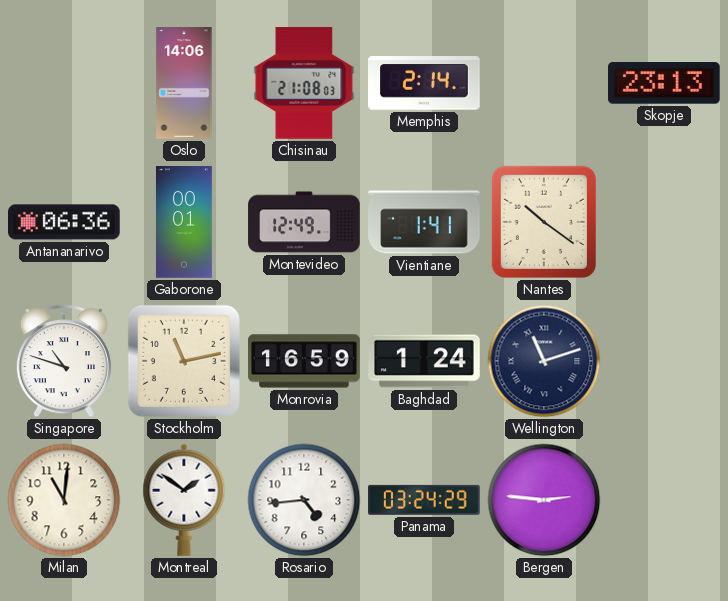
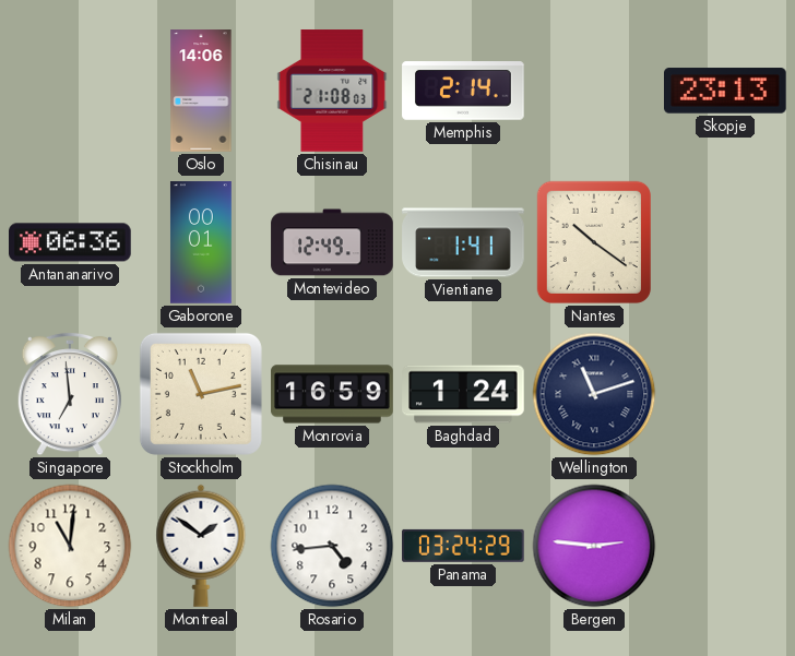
Singapore: 10:48 -> 6:59
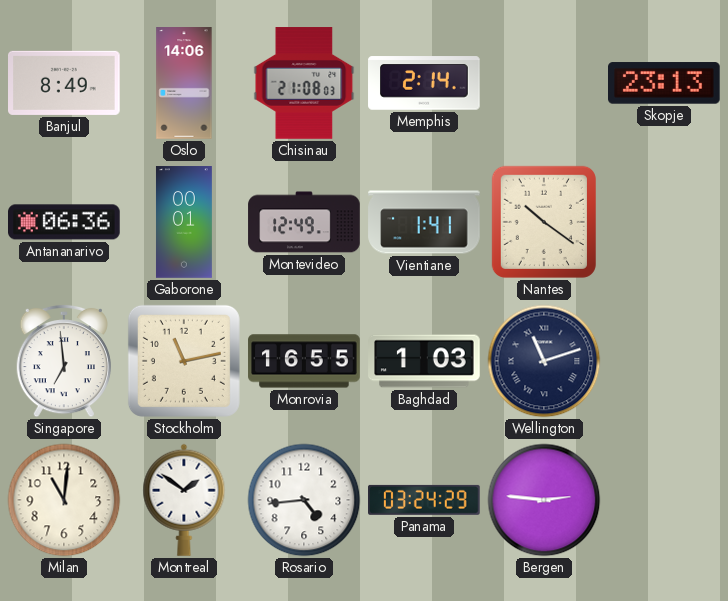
Banjul: none -> 8:49
Monrovia: 16:59 -> 16:55
Baghdad: 1:24 -> 1:03
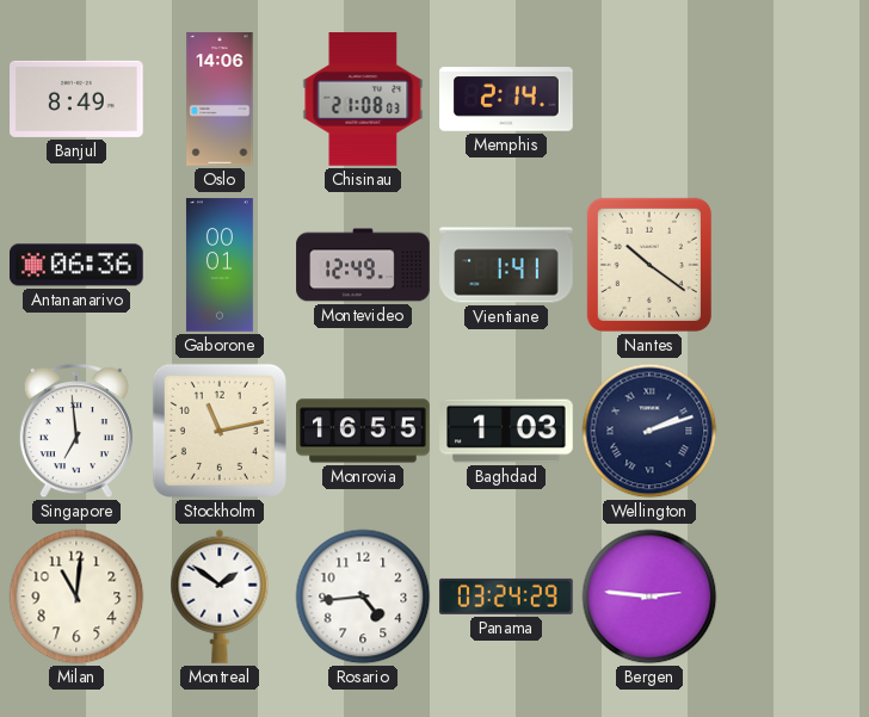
Skopje: 23:13 -> none
Wellington: 11:12 -> 2:12
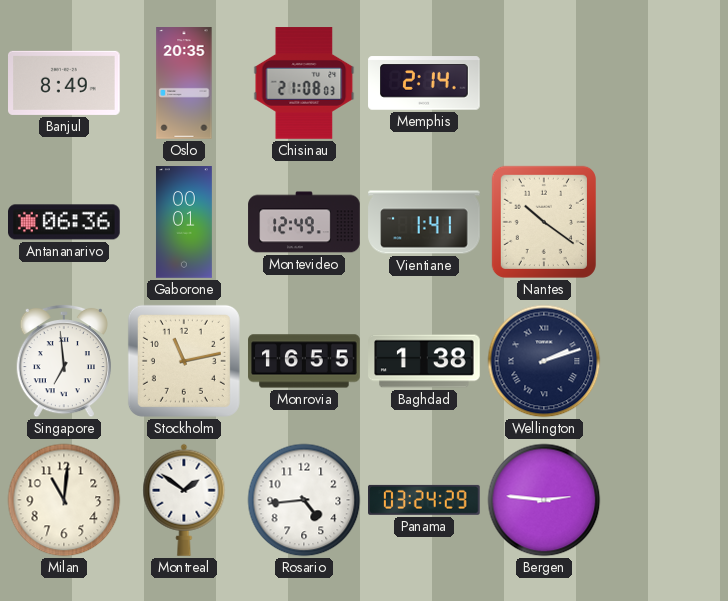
Oslo: 14:06 -> 20:35
Baghdad: 1:03 -> 1:38
